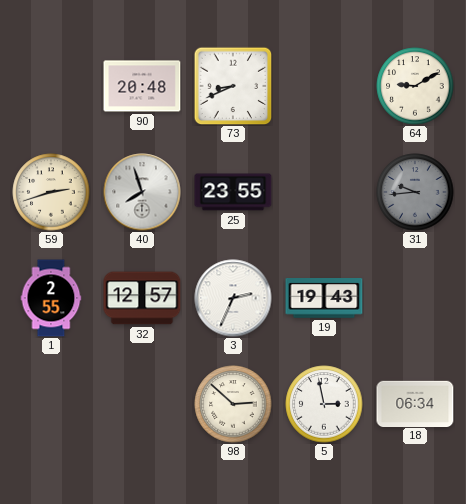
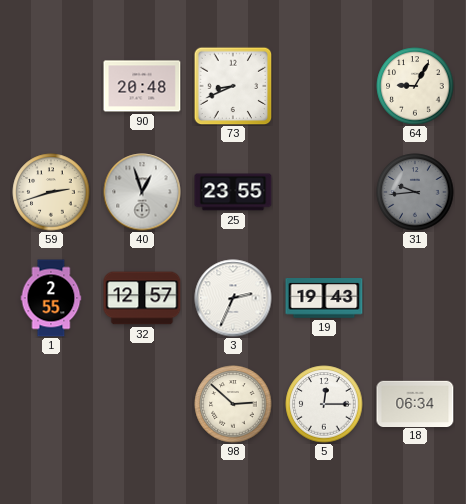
64: 9:10 -> 9:05
40: 7:57 -> 12:57
5: 2:58 -> 12:15
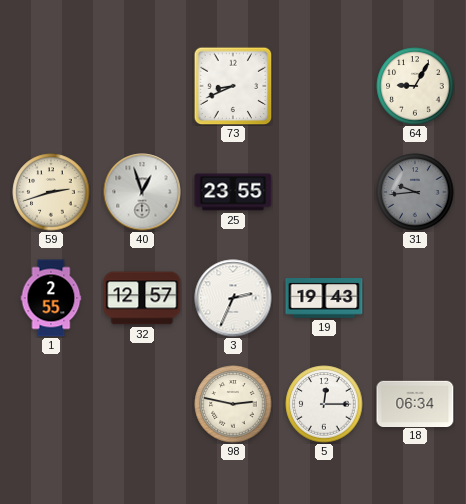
90: 20:48 -> none
98: 2:52 -> 2:47
